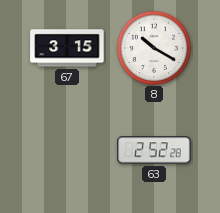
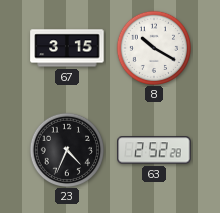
23: none -> 4:34
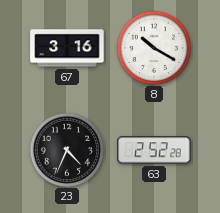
67: 3:15 -> 3:16
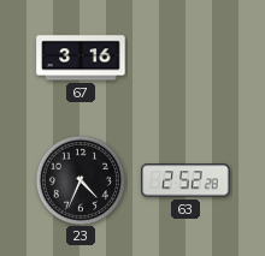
8: 10:20 -> none
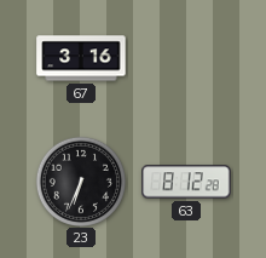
23: 4:34 -> 6:34
63: 2:52 -> 8:12
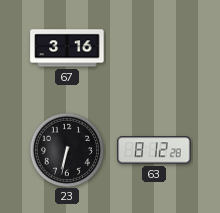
23: 6:34 -> 6:32
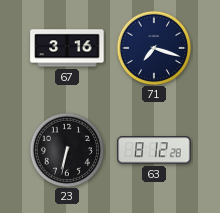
71: none -> 7:18
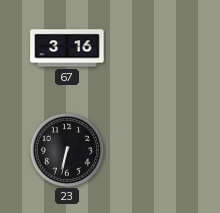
71: 7:18 -> none
63: 8:12 -> none
